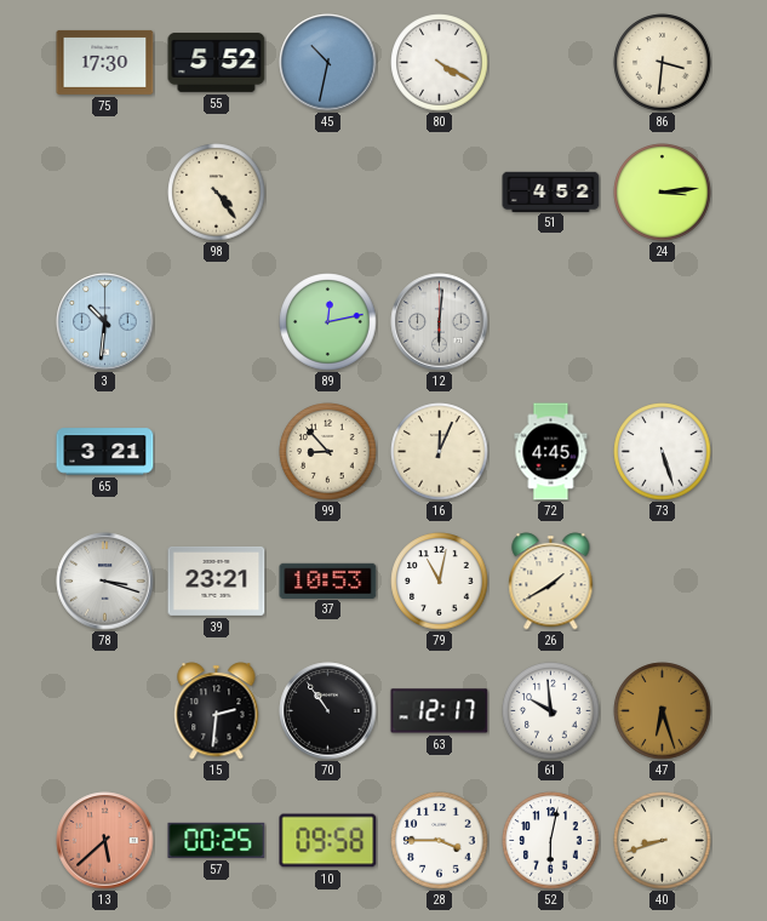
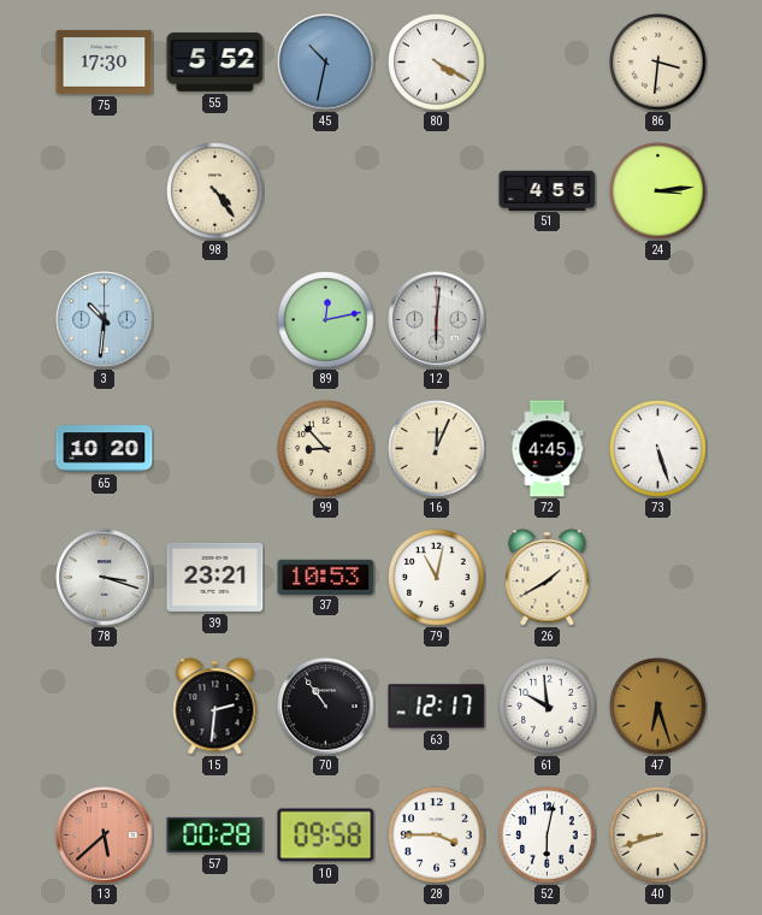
51: 4:52 -> 4:55
65: 3:21 -> 10:20
57: 00:25 -> 00:28
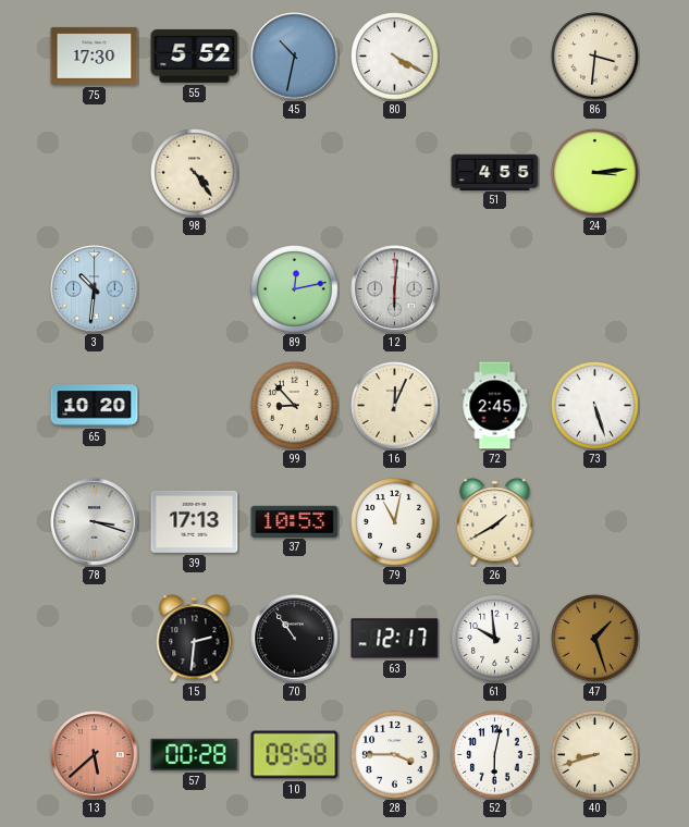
72: 4:45 -> 2:45
39: 23:21 -> 17:13
47: 6:27 -> 1:27
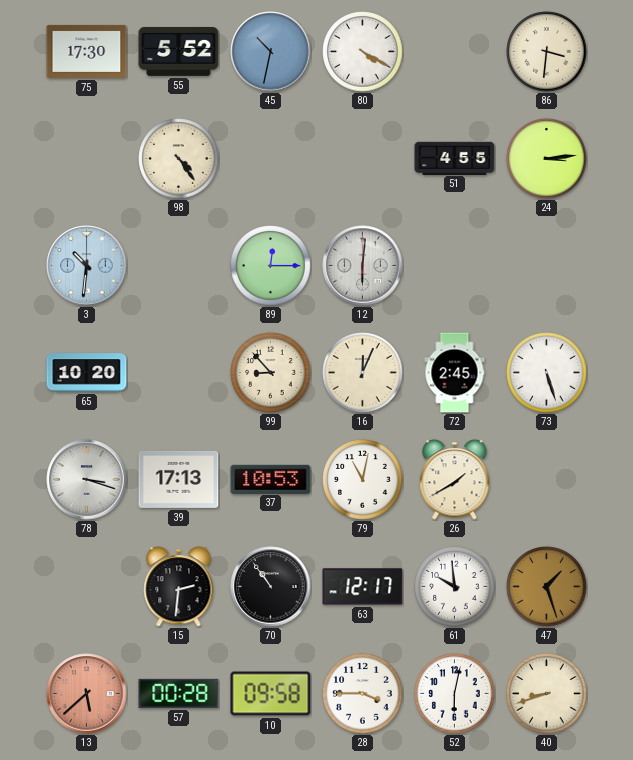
89: 12:13 -> 12:15
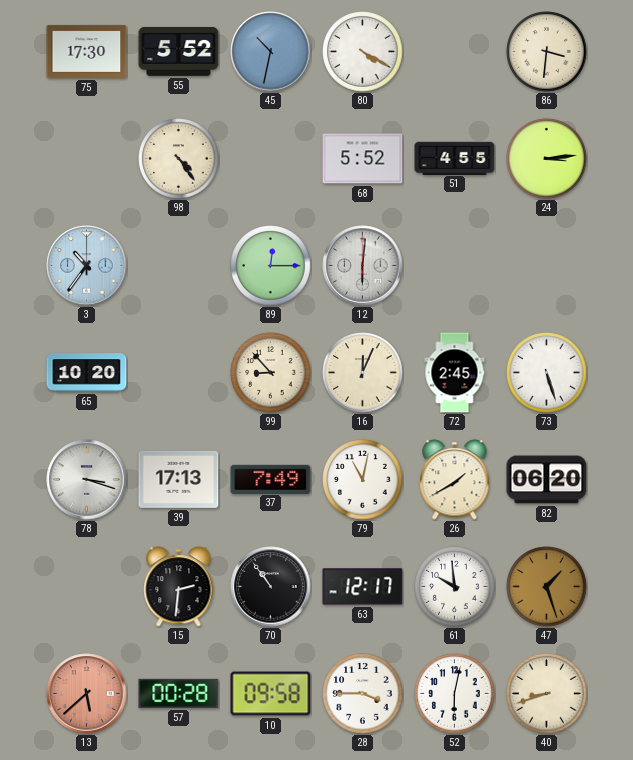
68: none -> 5:52
3: 10:31 -> 10:36
37: 10:53 -> 7:49
82: none -> 06:20
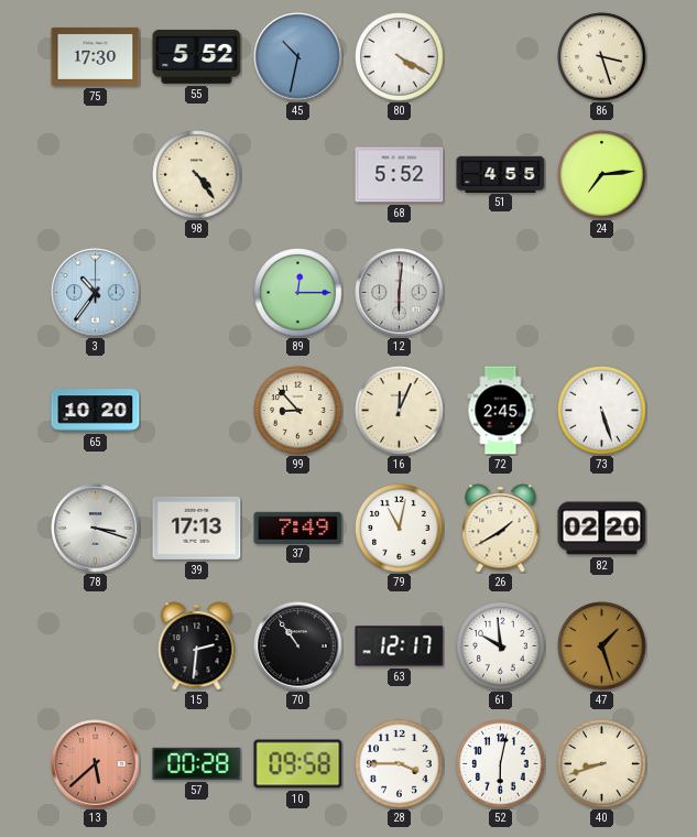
86: 3:31 -> 3:27
24: 3:14 -> 7:14
82: 06:20 -> 02:20
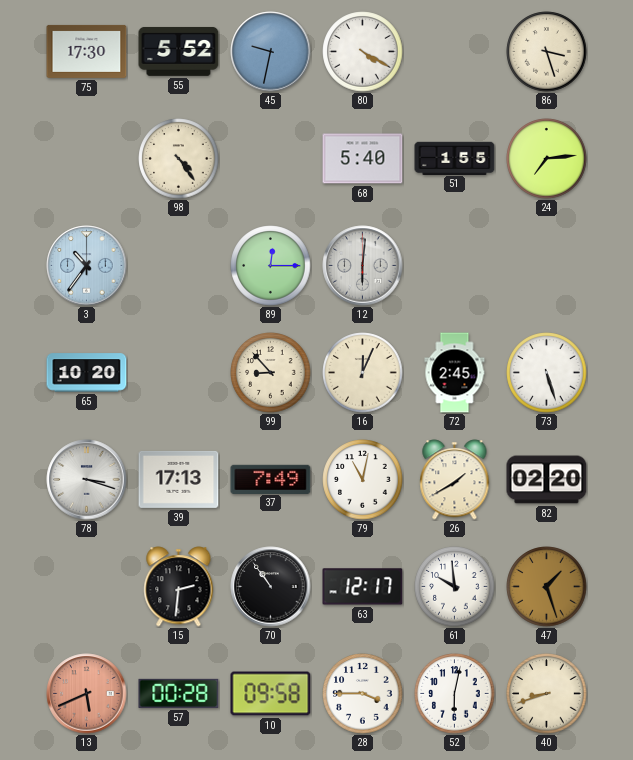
45: 10:32 -> 9:32
68: 5:52 -> 5:40
51: 4:55 -> 1:55
13: 5:38 -> 5:41
